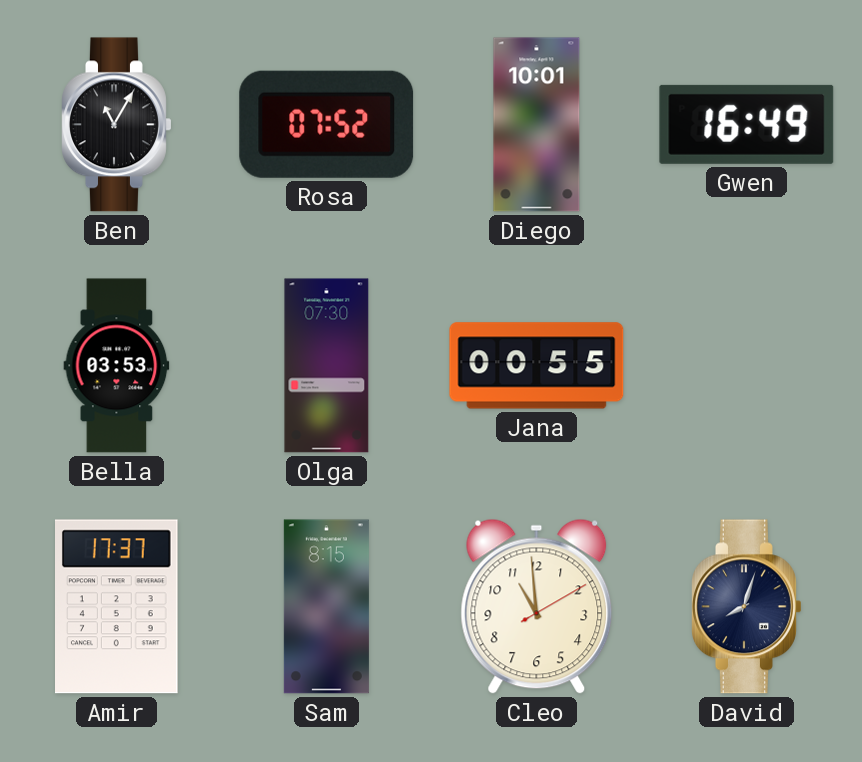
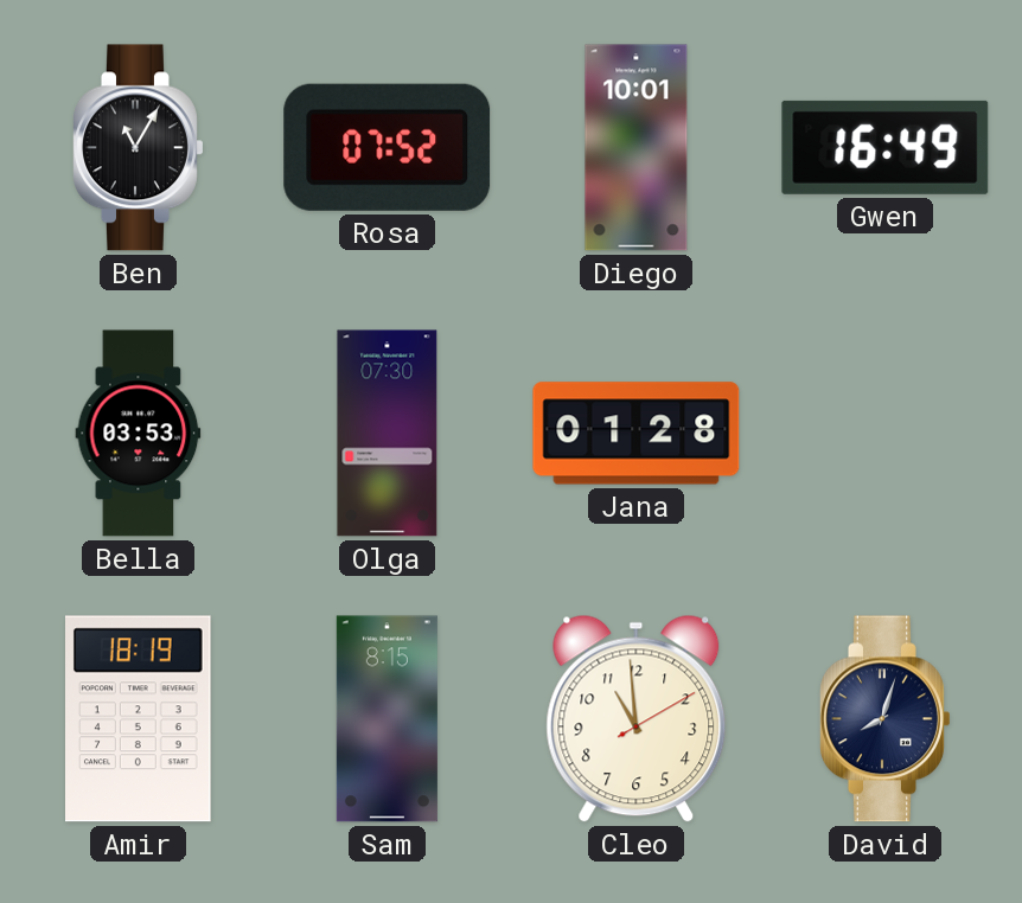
Jana: 00:55 -> 01:28
Amir: 17:37 -> 18:19
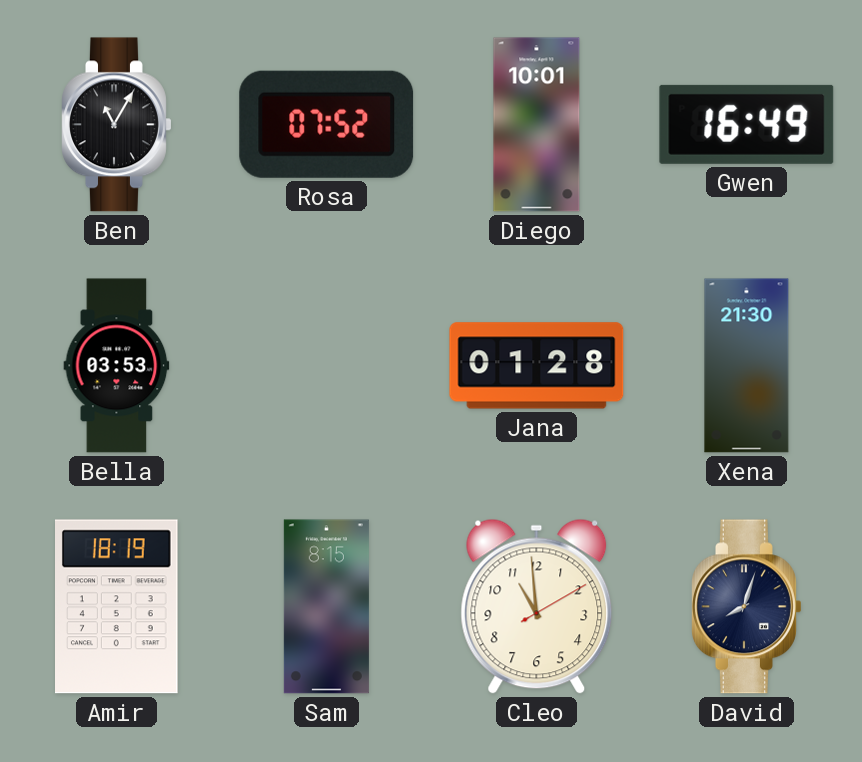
Olga: 07:30 -> none
Xena: none -> 21:30
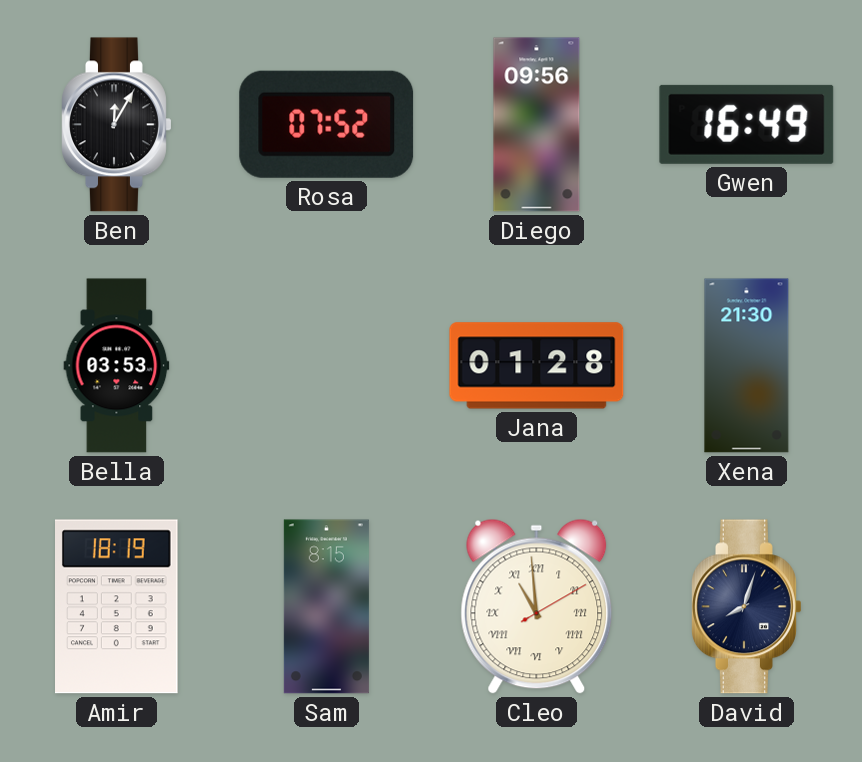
Ben: 11:05 -> 12:05
Diego: 10:01 -> 09:56
Cleo numerals: Arabic -> Roman
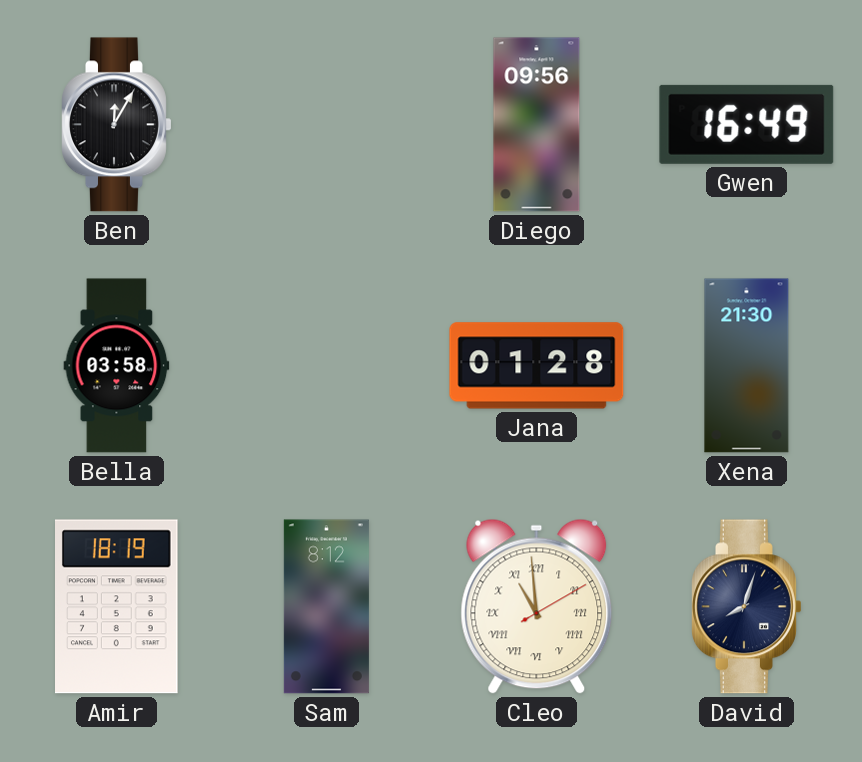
Rosa: 07:52 -> none
Bella: 03:53 -> 03:58
Sam: 8:15 -> 8:12
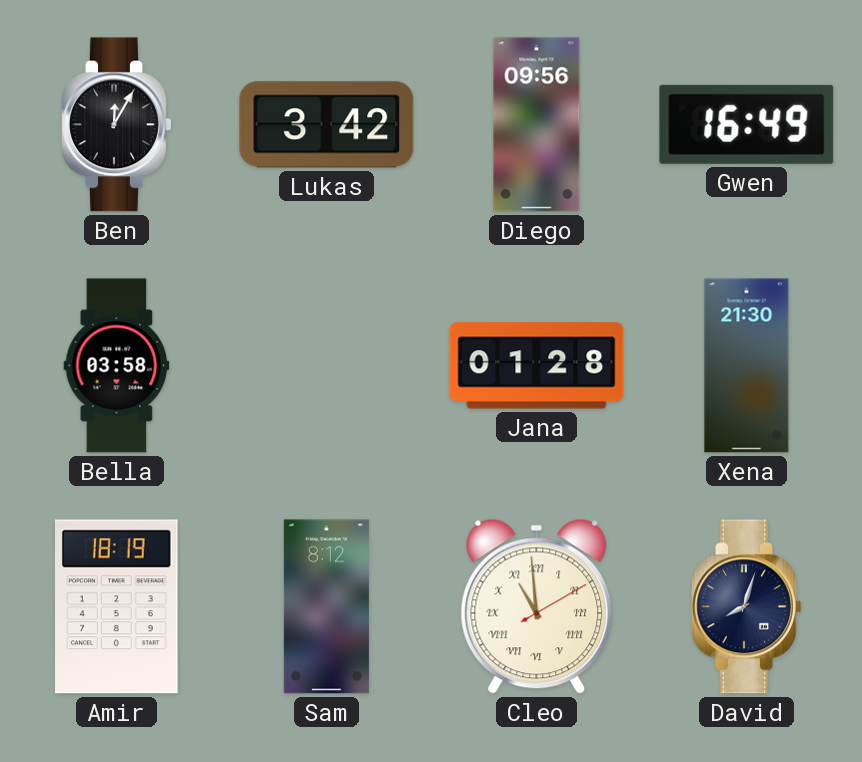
Lukas: none -> 3:42
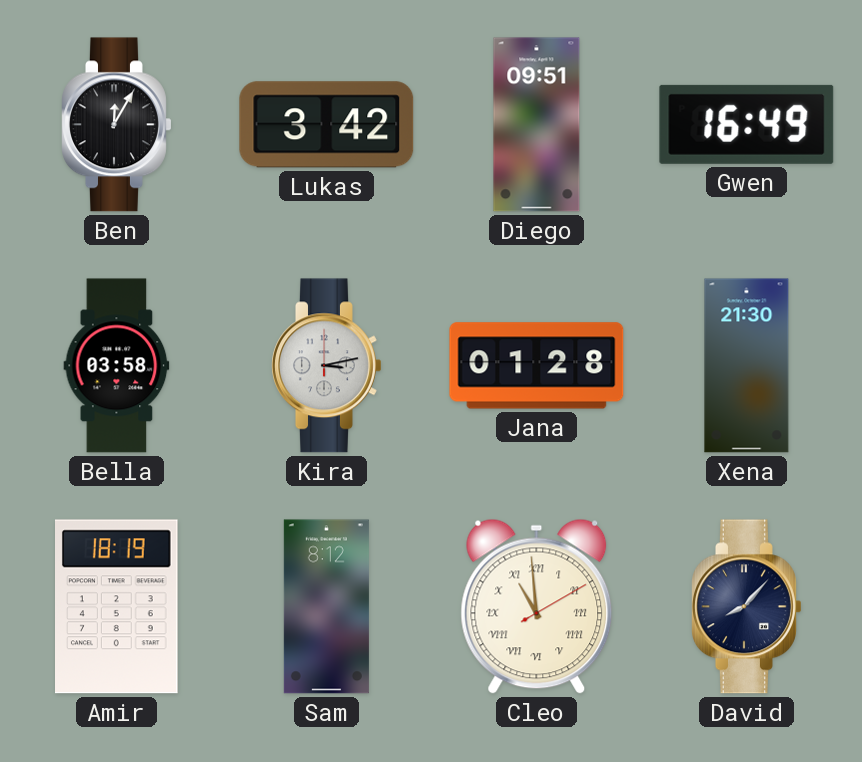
Diego: 09:56 -> 09:51
Kira: none -> 3:13
David: 8:03 -> 8:07
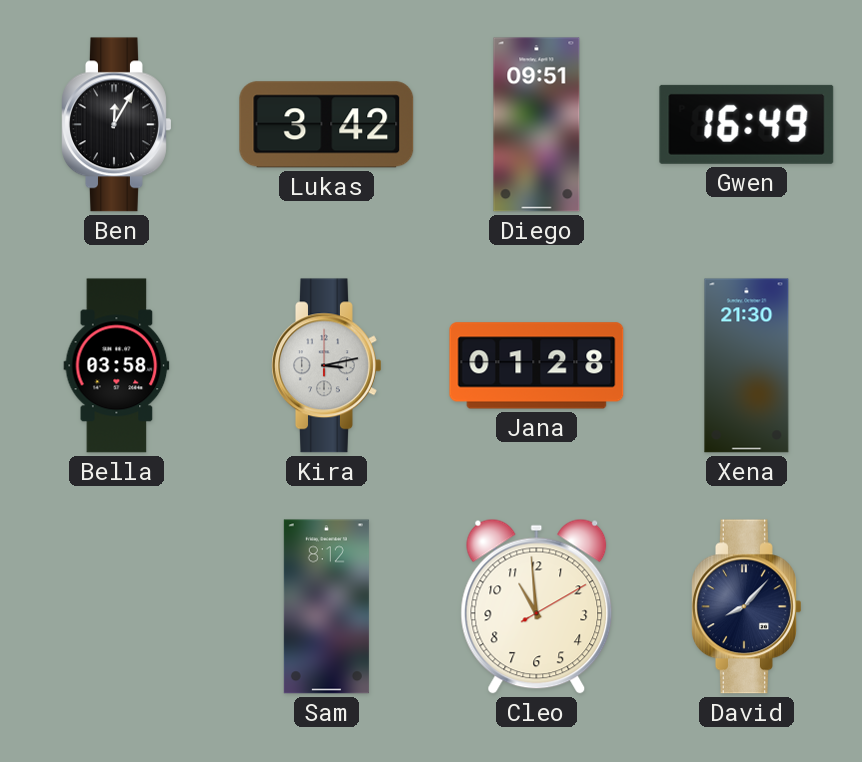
Amir: 18:19 -> none
Cleo numerals: Roman -> Arabic
